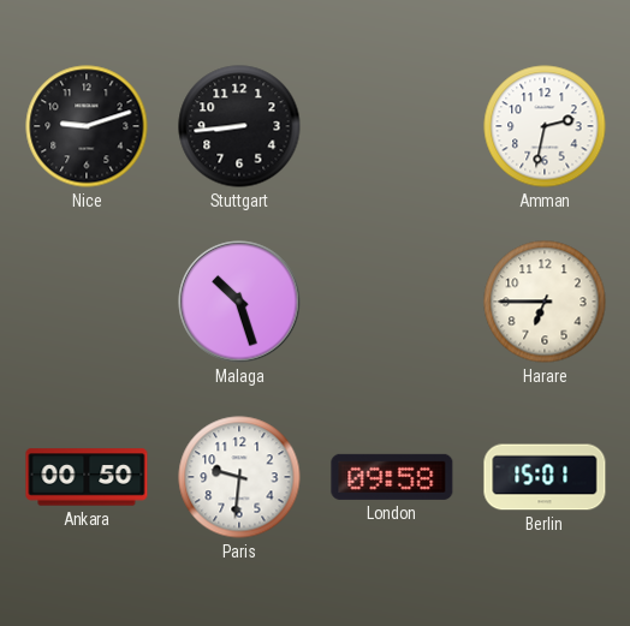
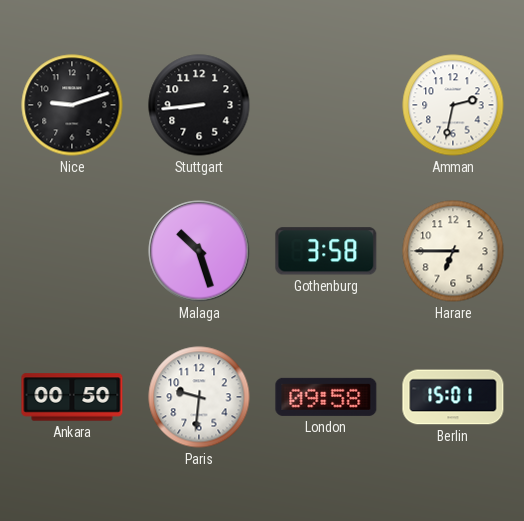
Gothenburg: none -> 3:58
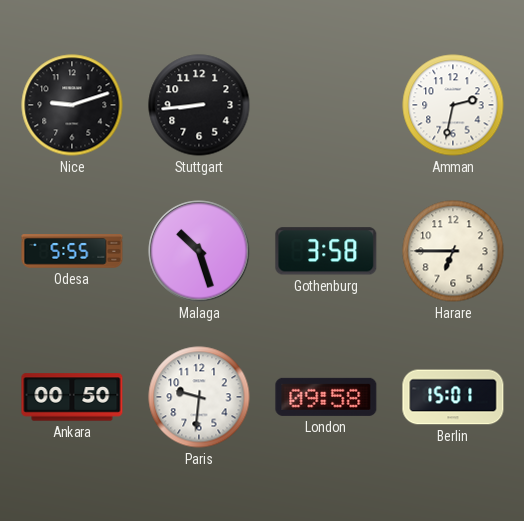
Odesa: none -> 5:55
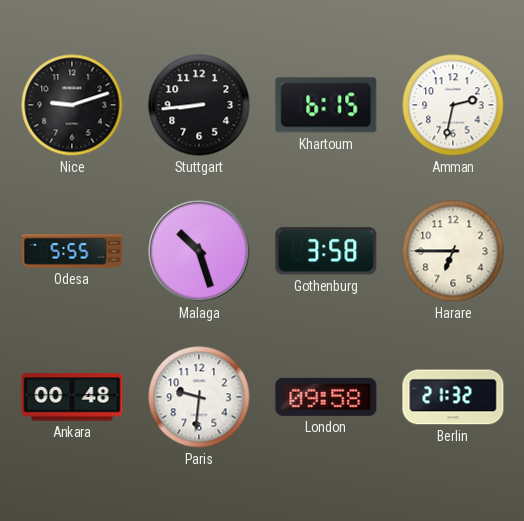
Khartoum: none -> 6:15
Ankara: 00:50 -> 00:48
Berlin: 15:01 -> 21:32
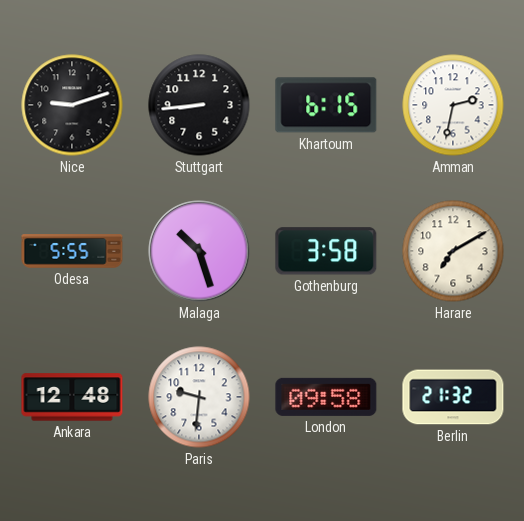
Harare: 6:45 -> 7:10
Ankara: 00:48 -> 12:48
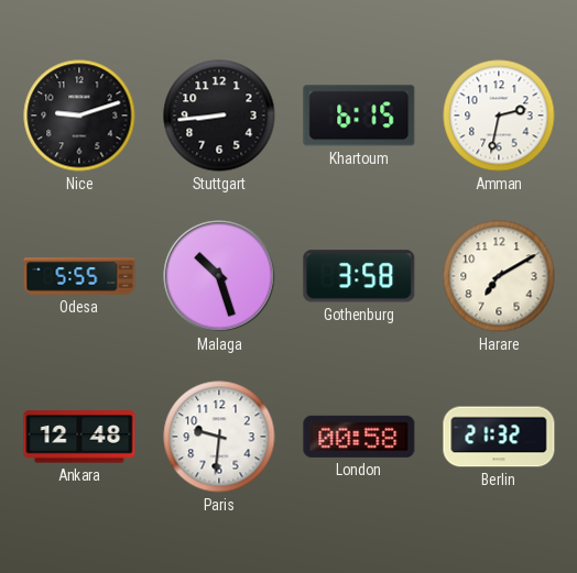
London: 09:58 -> 00:58
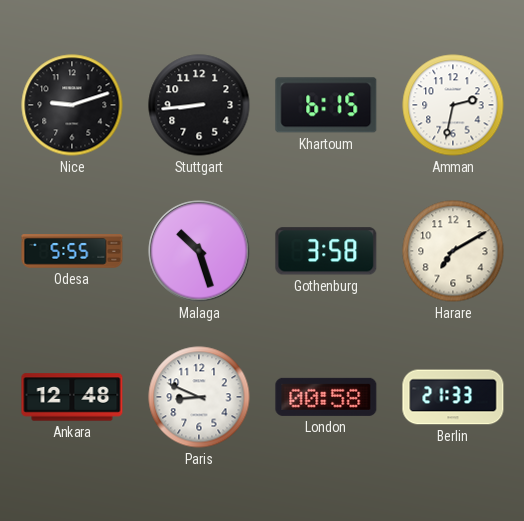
Paris: 9:31 -> 8:49
Berlin: 21:32 -> 21:33
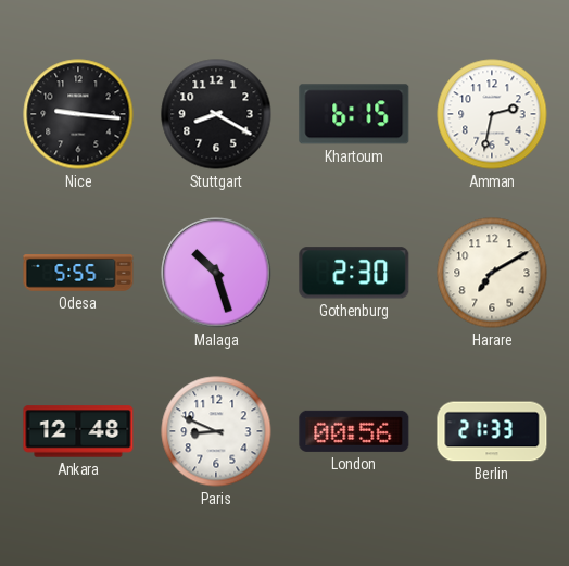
Nice: 9:12 -> 9:16
Stuttgart: 8:44 -> 8:20
Gothenburg: 3:58 -> 2:30
London: 00:58 -> 00:56
